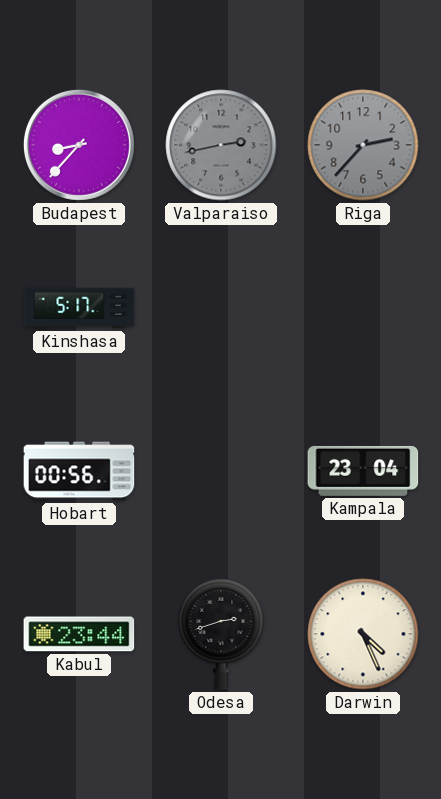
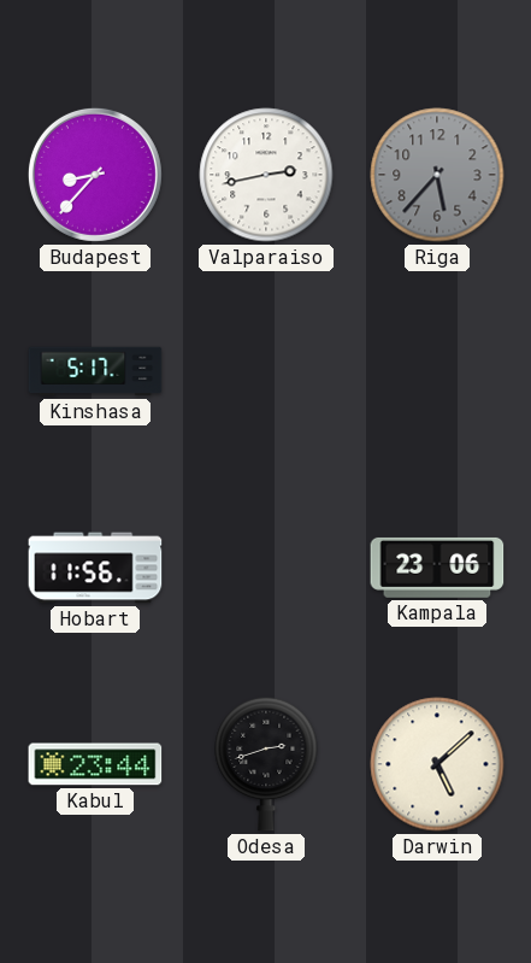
Valparaiso dial: grey -> white
Riga: 2:37 -> 5:37
Hobart: 00:56 -> 11:56
Kampala: 23:04 -> 23:06
Darwin: 4:26 -> 5:08
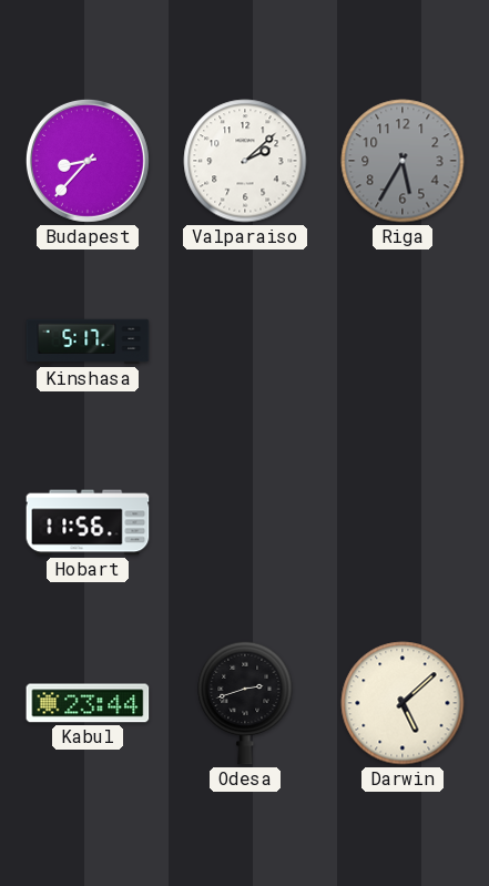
Valparaiso: 2:43 -> 2:08
Riga: 5:37 -> 5:35
Kampala: 23:06 -> none
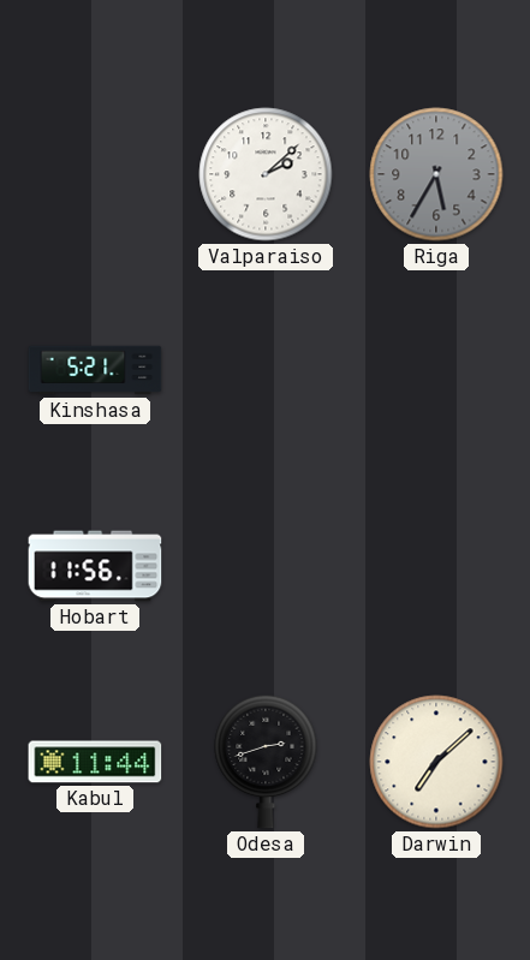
Budapest: 8:37 -> none
Kinshasa: 5:17 -> 5:21
Kabul: 23:44 -> 11:44
Darwin: 5:08 -> 7:08
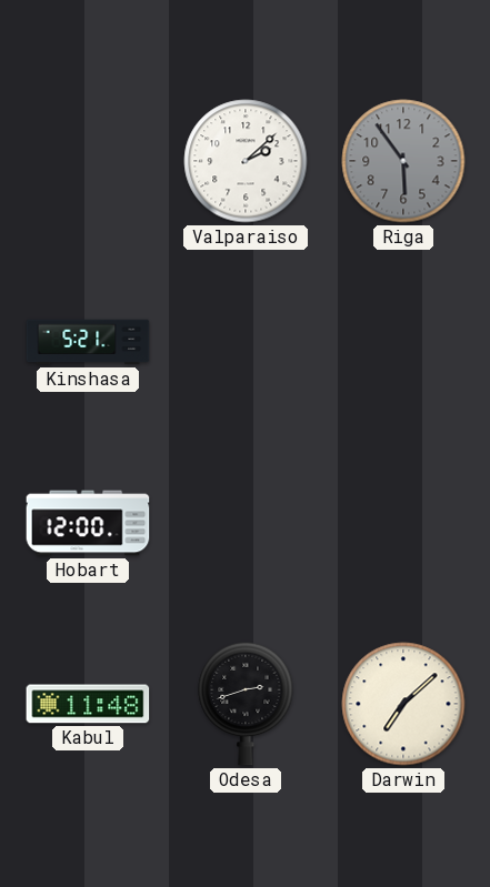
Riga: 5:35 -> 5:54
Hobart: 11:56 -> 12:00
Kabul: 11:44 -> 11:48
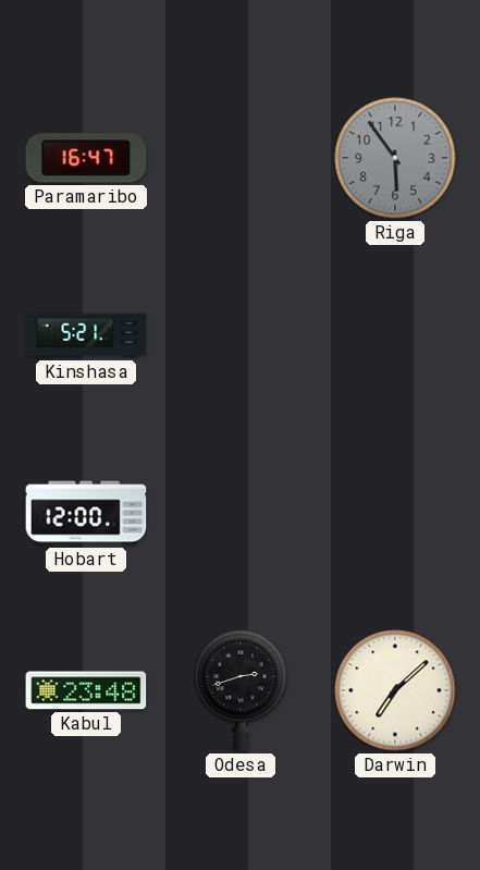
Paramaribo: none -> 16:47
Valparaiso: 2:08 -> none
Kabul: 11:48 -> 23:48
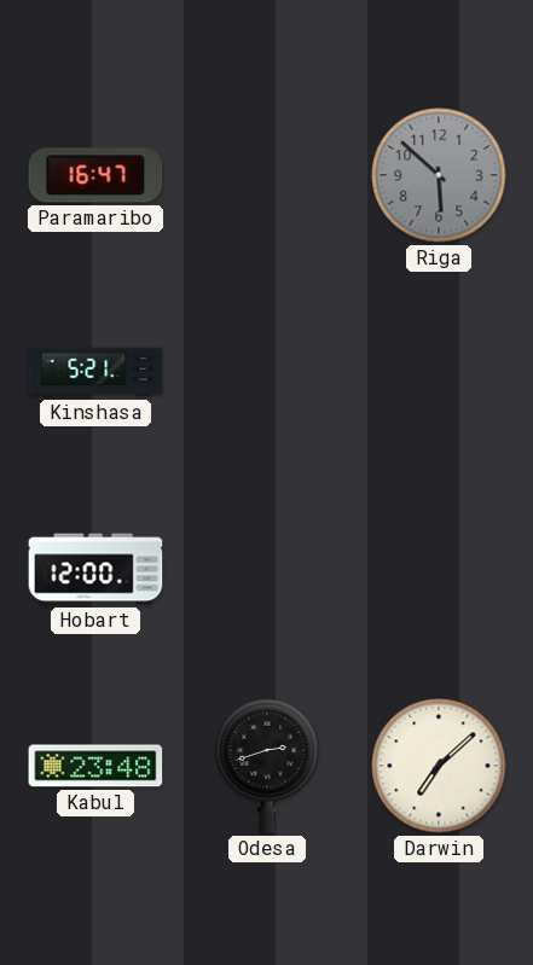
Riga: 5:54 -> 5:52
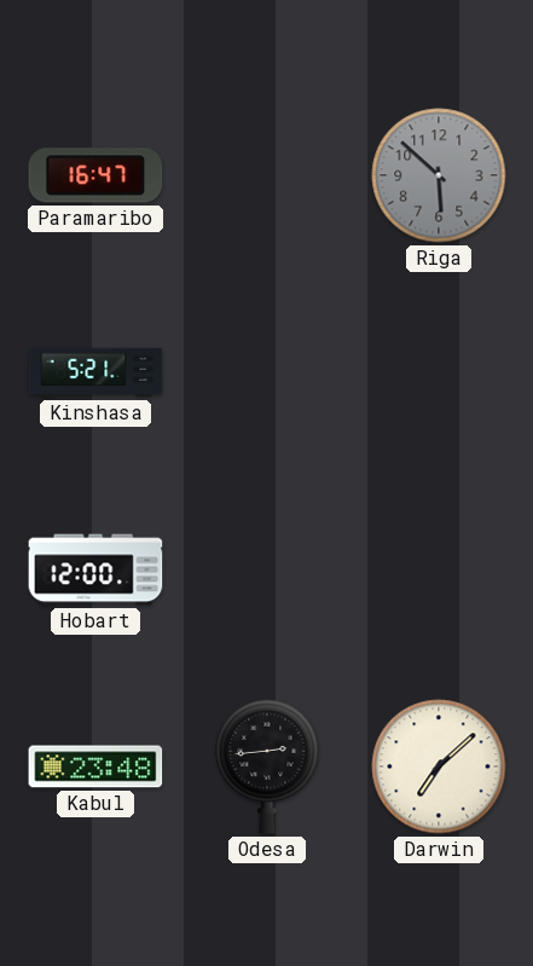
Odesa: 2:42 -> 2:44
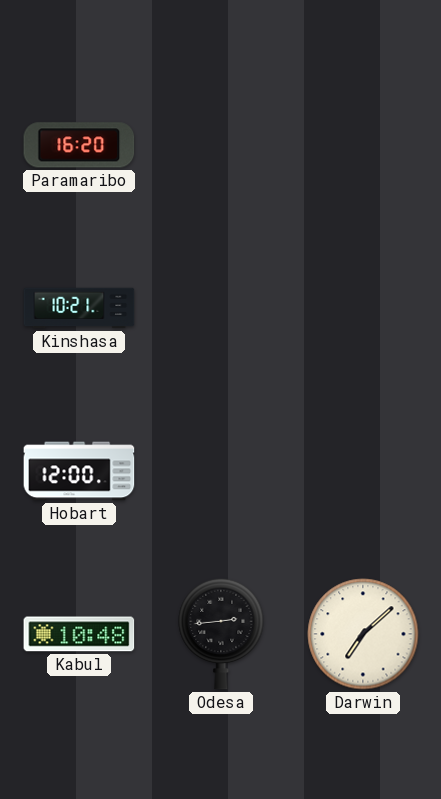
Paramaribo: 16:47 -> 16:20
Riga: 5:52 -> none
Kinshasa: 5:21 -> 10:21
Kabul: 23:48 -> 10:48
